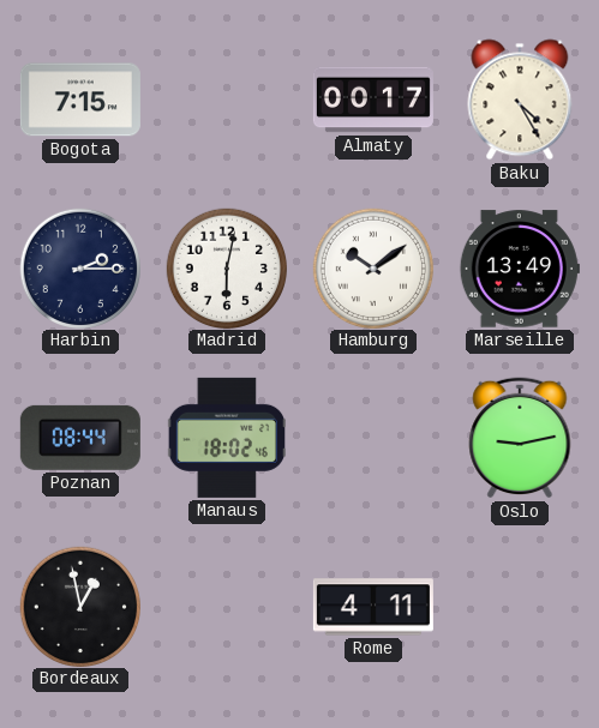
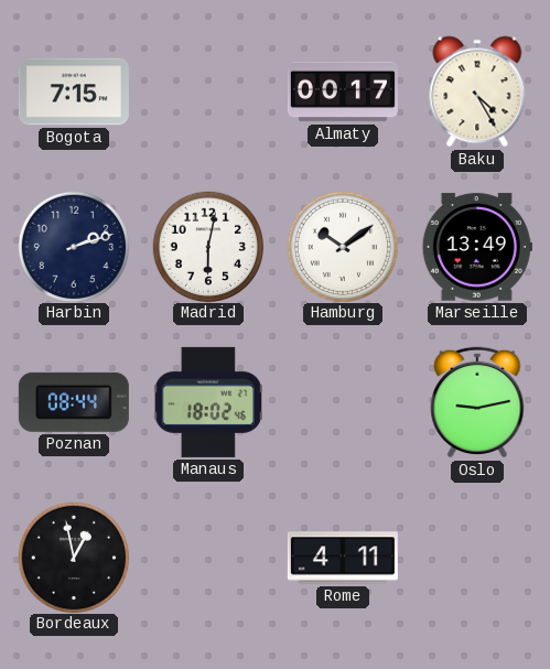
Harbin: 2:15 -> 2:12
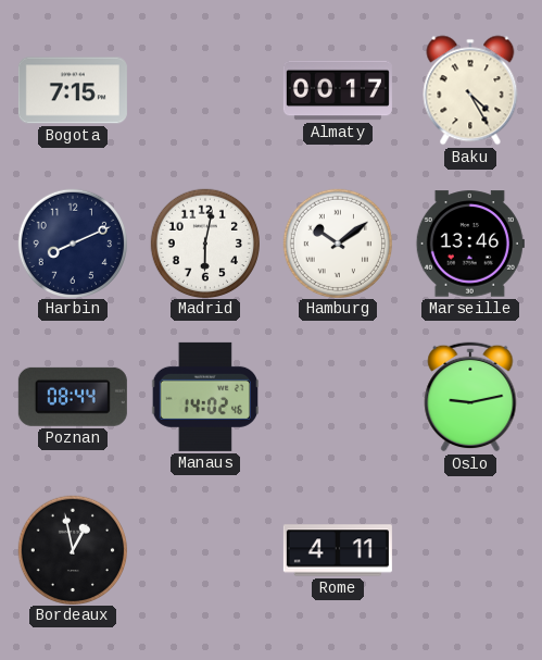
Harbin: 2:12 -> 8:11
Marseille: 13:49 -> 13:46
Manaus: 18:02 -> 14:02
